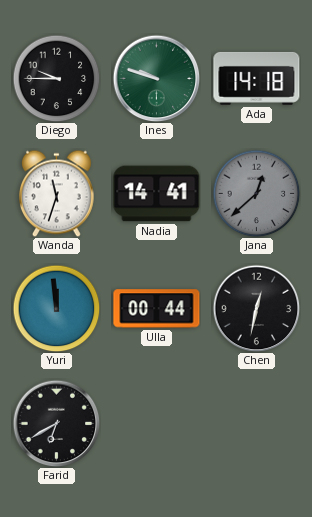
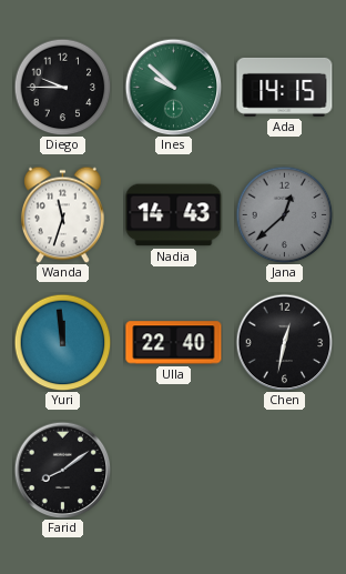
Ines: 9:48 -> 9:52
Ada: 14:18 -> 14:15
Nadia: 14:41 -> 14:43
Ulla: 00:44 -> 22:40
Farid: 6:40 -> 8:09
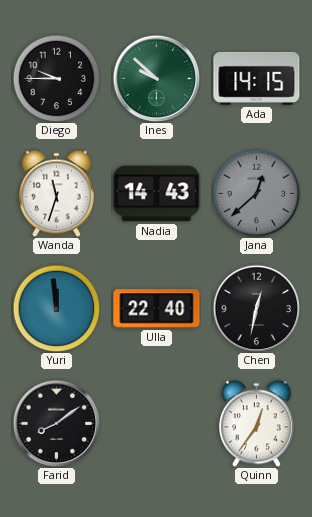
Quinn: none -> 12:36
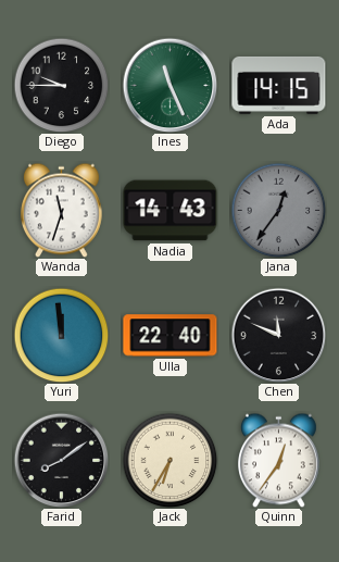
Ines: 9:52 -> 11:26
Jana: 12:38 -> 12:36
Chen: 12:32 -> 11:49
Jack: none -> 6:35
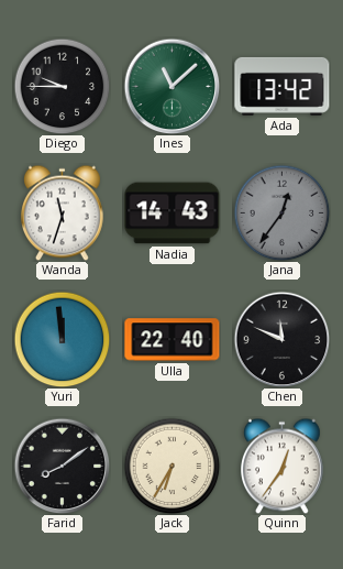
Ines: 11:26 -> 11:08
Ada: 14:15 -> 13:42
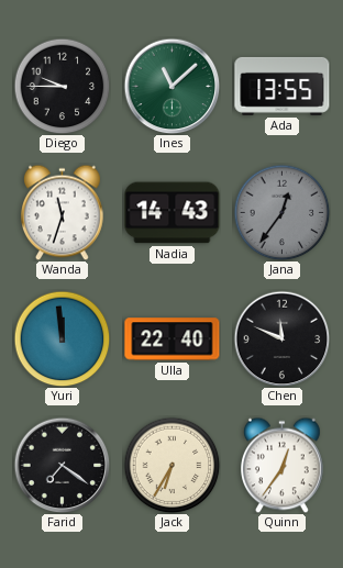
Ada: 13:42 -> 13:55
Farid: 8:09 -> 7:21
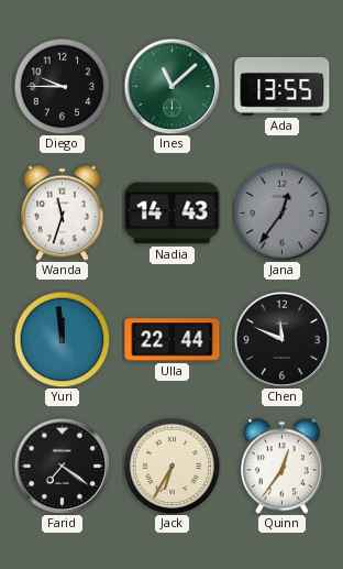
Ulla: 22:40 -> 22:44
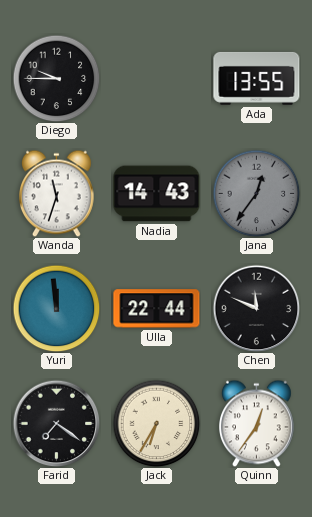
Ines: 11:08 -> none
